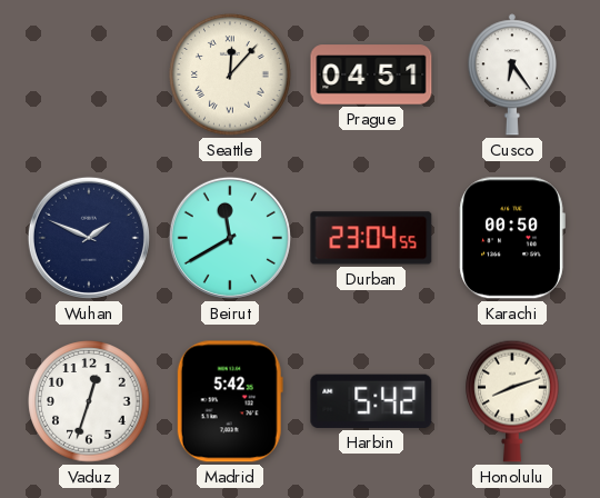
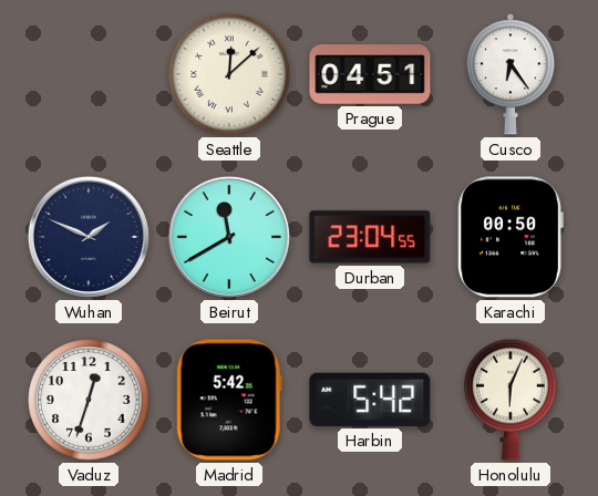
Seattle: 12:07 -> 12:08
Honolulu: 8:12 -> 6:04
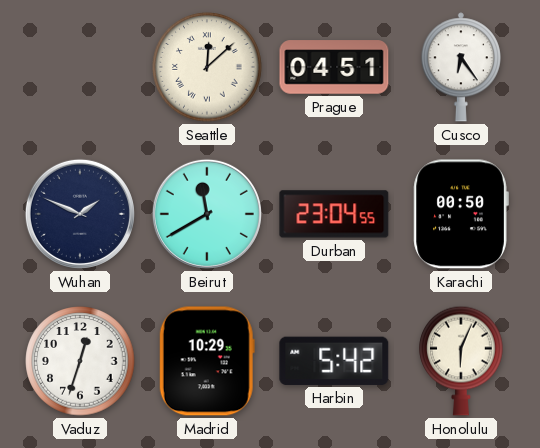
Madrid: 5:42 -> 10:29
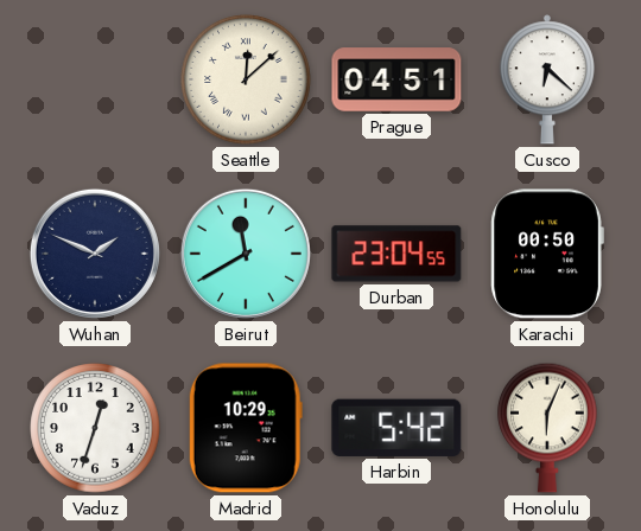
Cusco: 6:24 -> 6:22
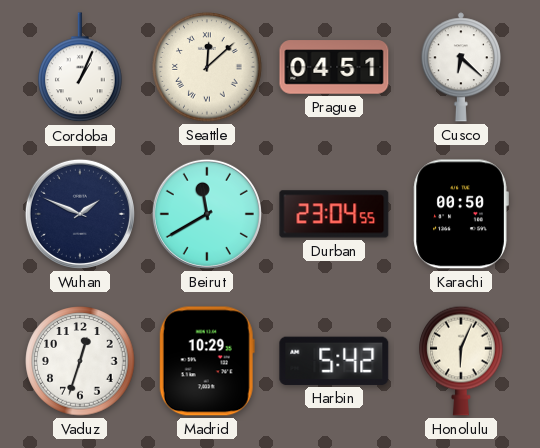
Cordoba: none -> 1:04
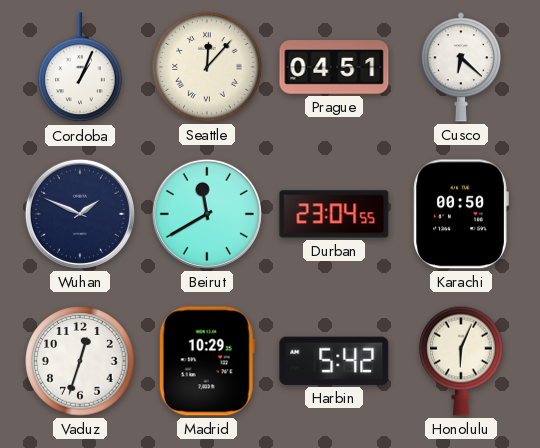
Seattle: 12:08 -> 12:07
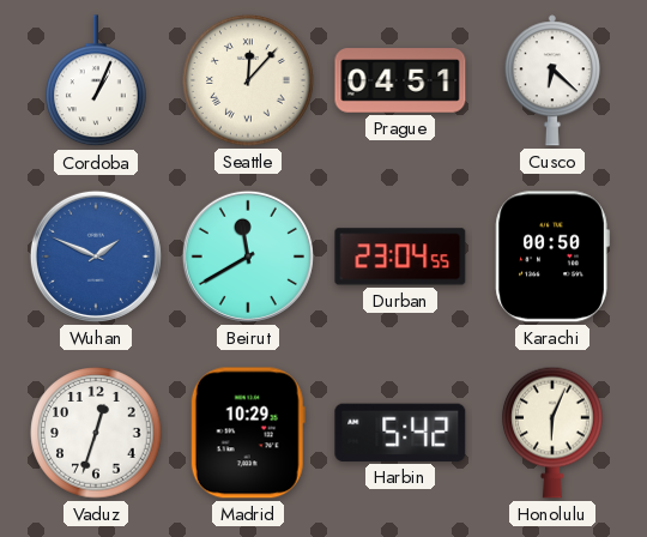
Wuhan dial: navy -> blue
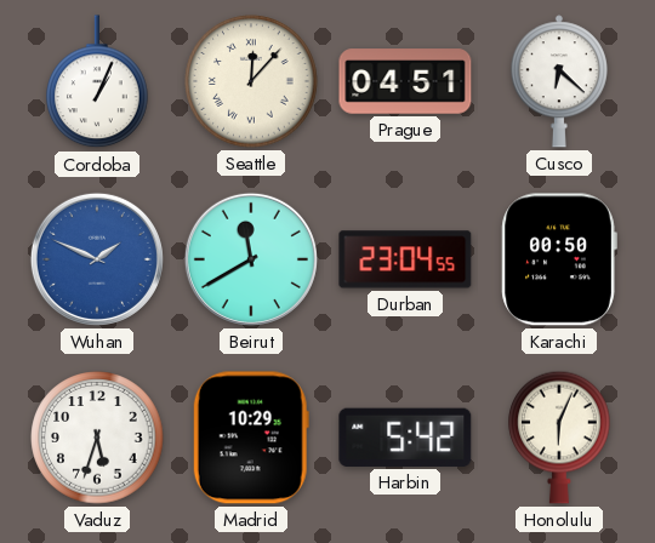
Vaduz: 12:33 -> 5:33
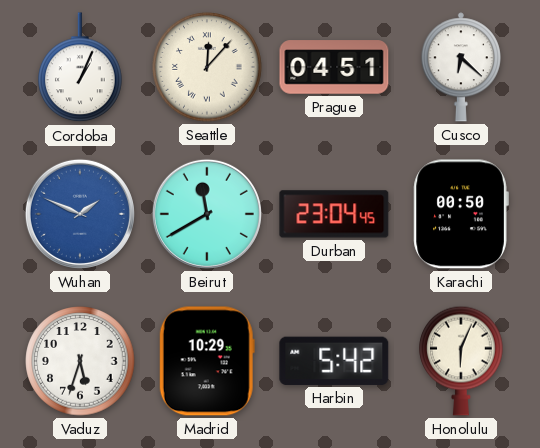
Durban: 23:04:55 -> 23:04:45
